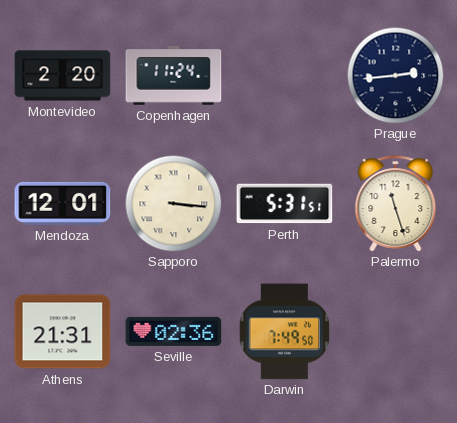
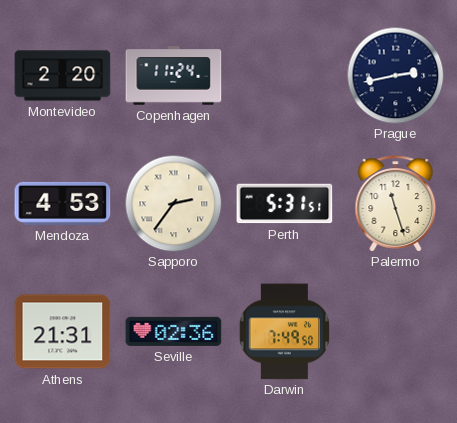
Prague: 2:44 -> 2:43
Mendoza: 12:01 -> 4:53
Sapporo: 3:16 -> 2:36
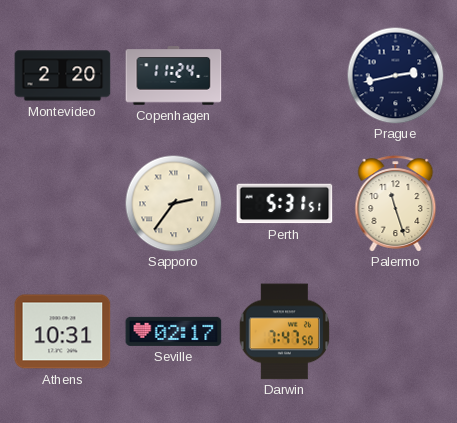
Mendoza: 4:53 -> none
Athens: 21:31 -> 10:31
Seville: 02:36 -> 02:17
Darwin: 7:49 -> 7:47
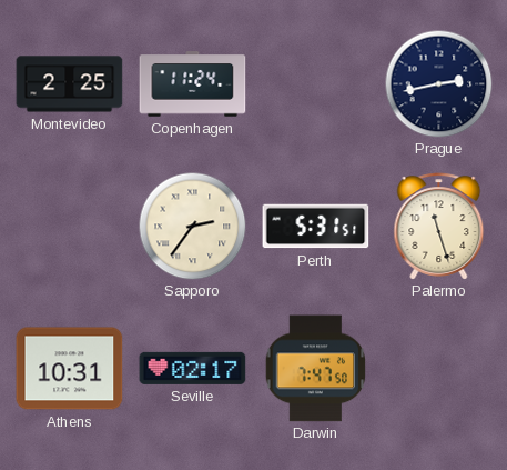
Montevideo: 2:20 -> 2:25
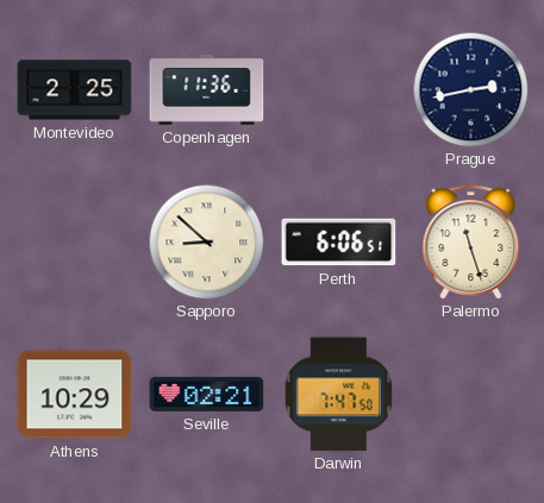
Copenhagen: 11:24 -> 11:36
Sapporo: 2:36 -> 8:52
Perth: 5:31 -> 6:06
Athens: 10:31 -> 10:29
Seville: 02:17 -> 02:21
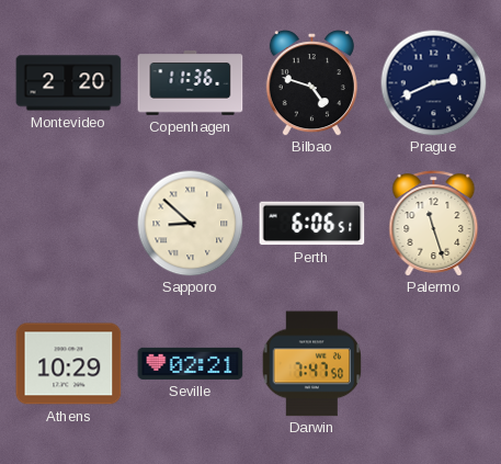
Montevideo: 2:25 -> 2:20
Bilbao: none -> 4:48
Prague: 2:43 -> 2:41
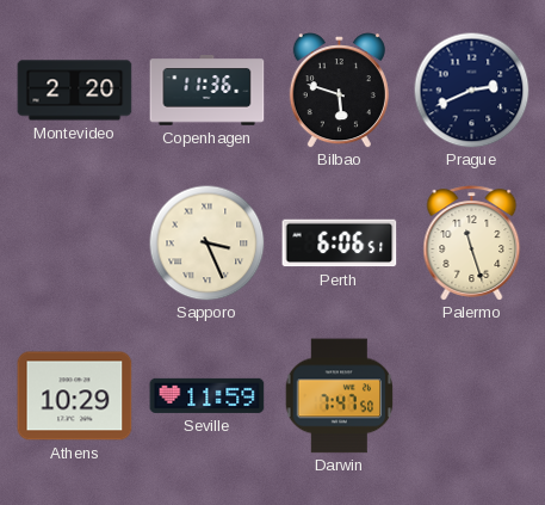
Bilbao: 4:48 -> 5:48
Sapporo: 8:52 -> 3:26
Seville: 02:21 -> 11:59
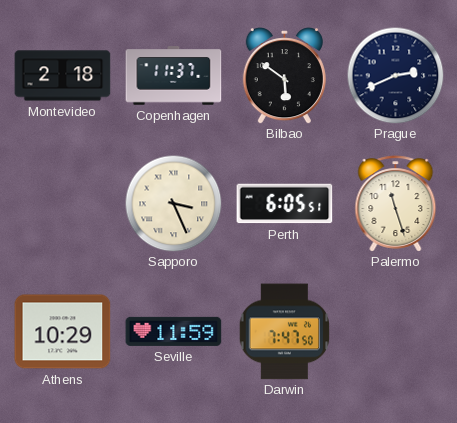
Montevideo: 2:20 -> 2:18
Copenhagen: 11:36 -> 11:37
Bilbao: 5:48 -> 5:51
Perth: 6:06 -> 6:05
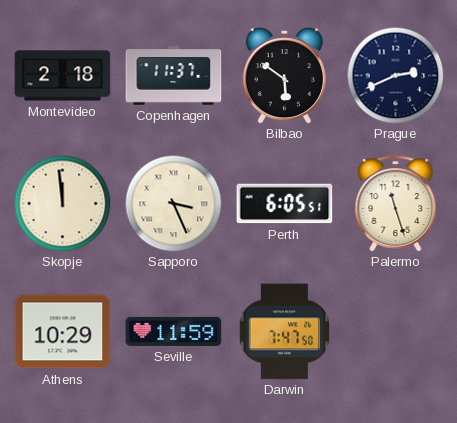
Skopje: none -> 11:59
